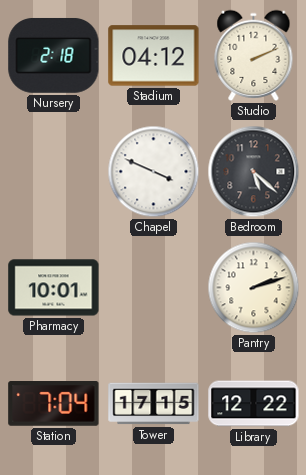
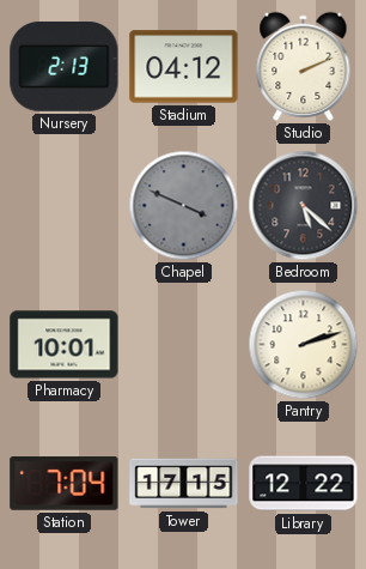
Nursery: 2:18 -> 2:13
Chapel dial: white -> grey
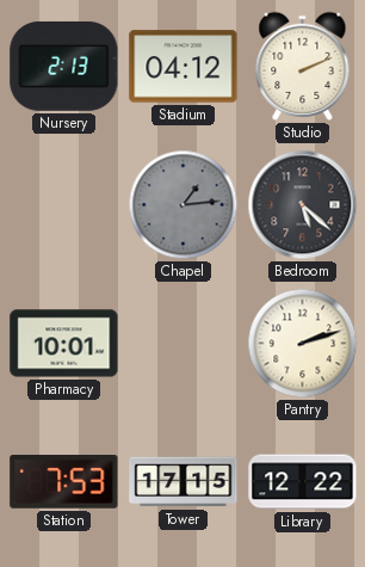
Chapel: 3:49 -> 1:14
Station: 7:04 -> 7:53
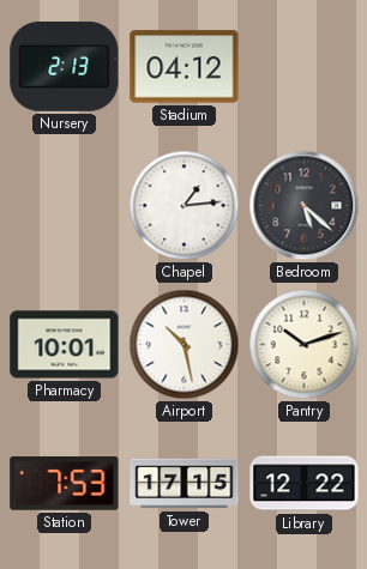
Studio: 2:11 -> none
Chapel dial: grey -> white
Airport: none -> 10:28
Pantry: 2:12 -> 10:12
